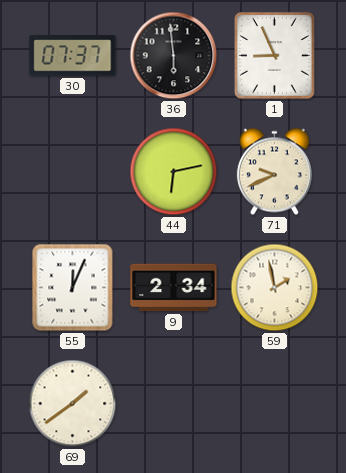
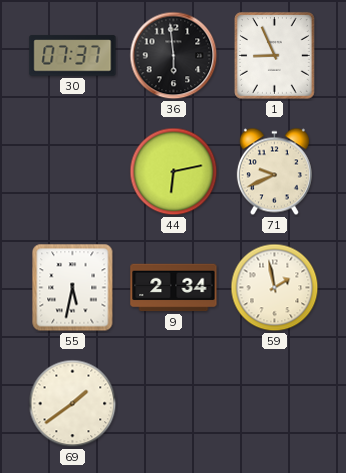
55: 12:04 -> 5:32
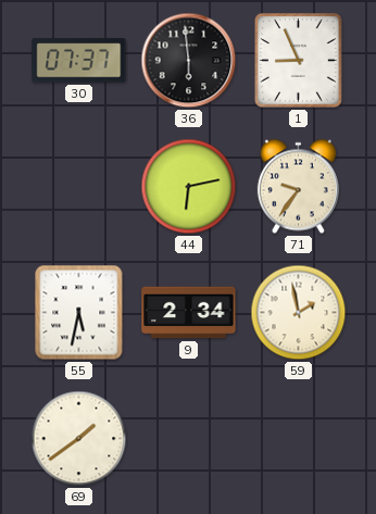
71: 9:41 -> 9:36
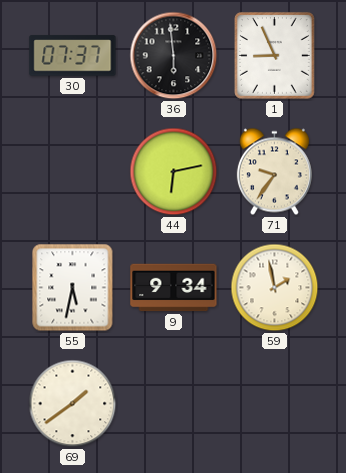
9: 2:34 -> 9:34
